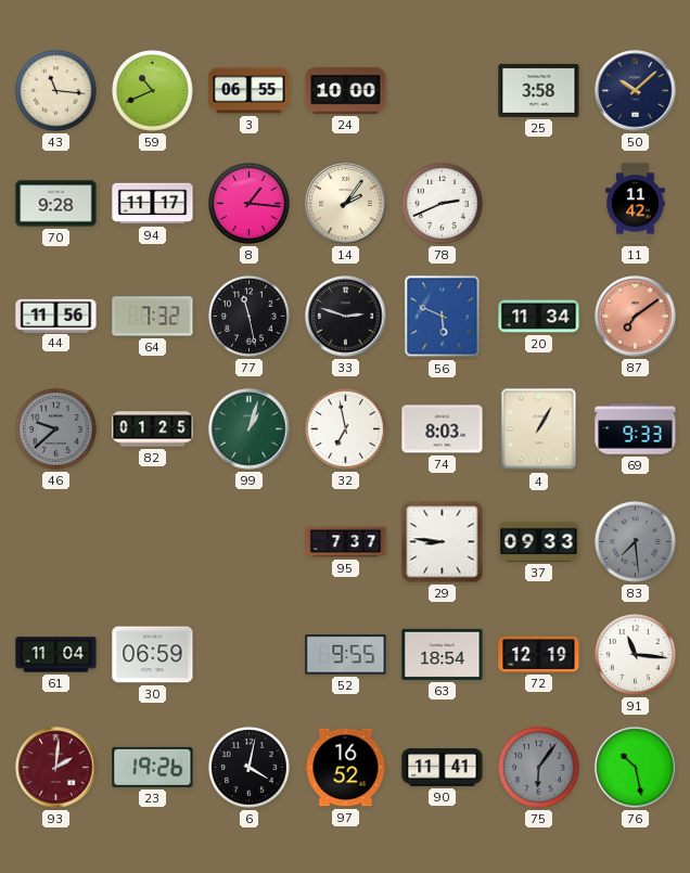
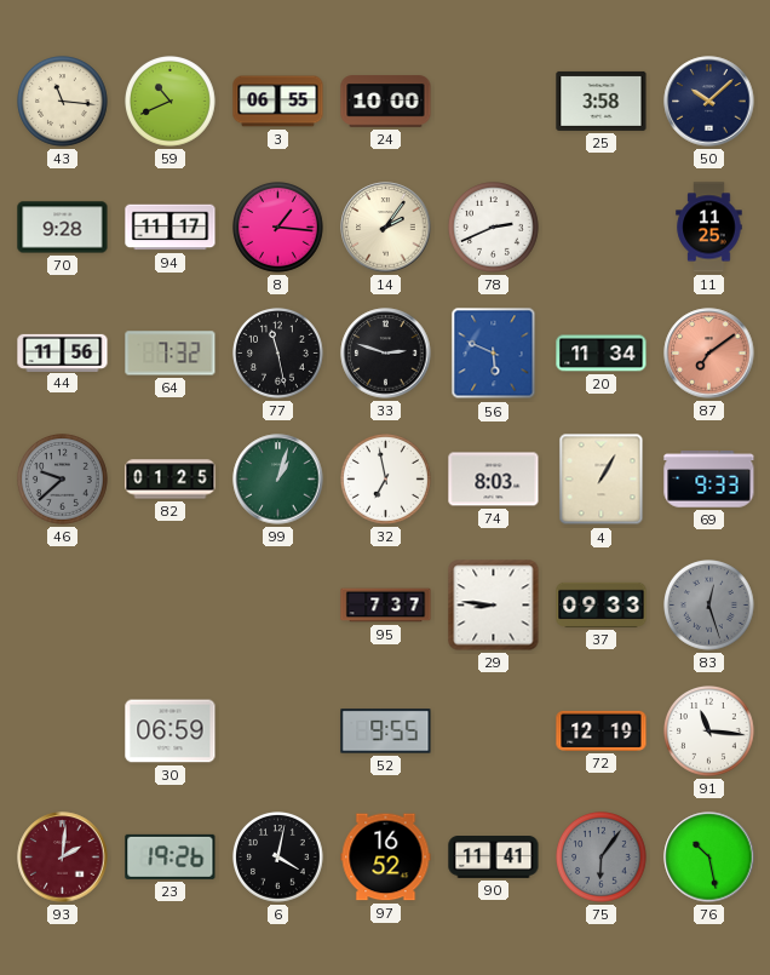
11: 11:42 -> 11:25
83: 7:29 -> 12:27
61: 11:04 -> none
63: 18:54 -> none
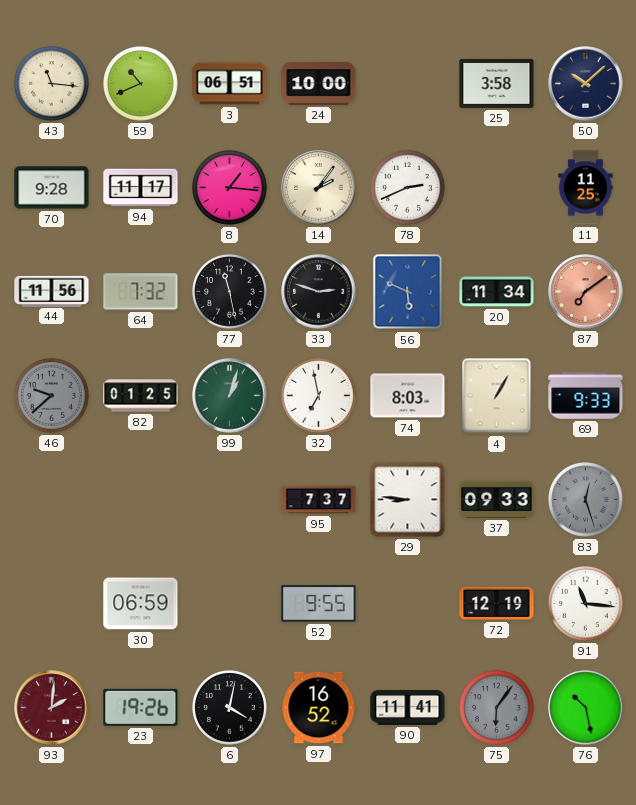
3: 06:55 -> 06:51
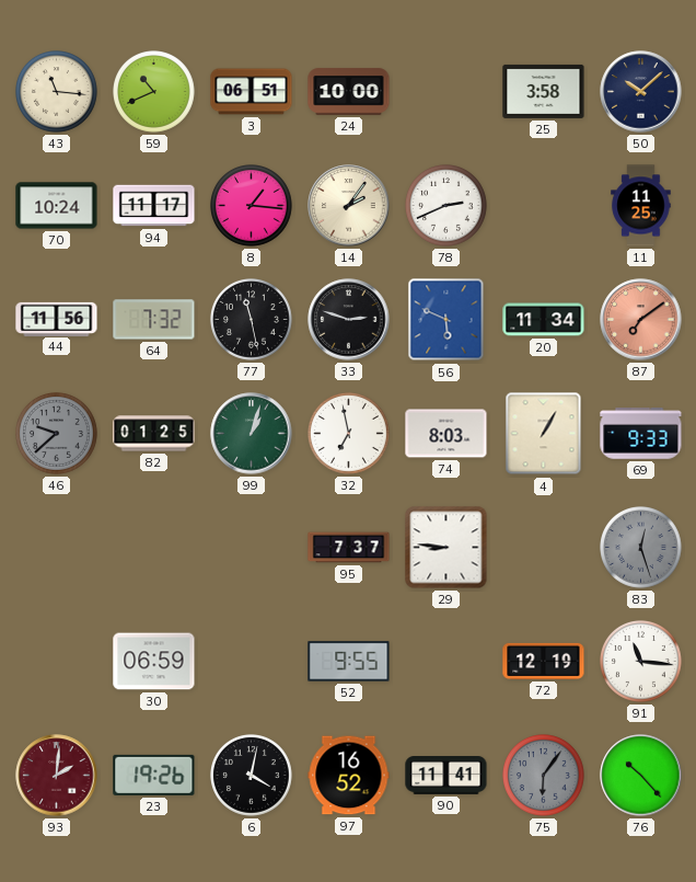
70: 9:28 -> 10:24
37: 09:33 -> none
76: 10:28 -> 10:23
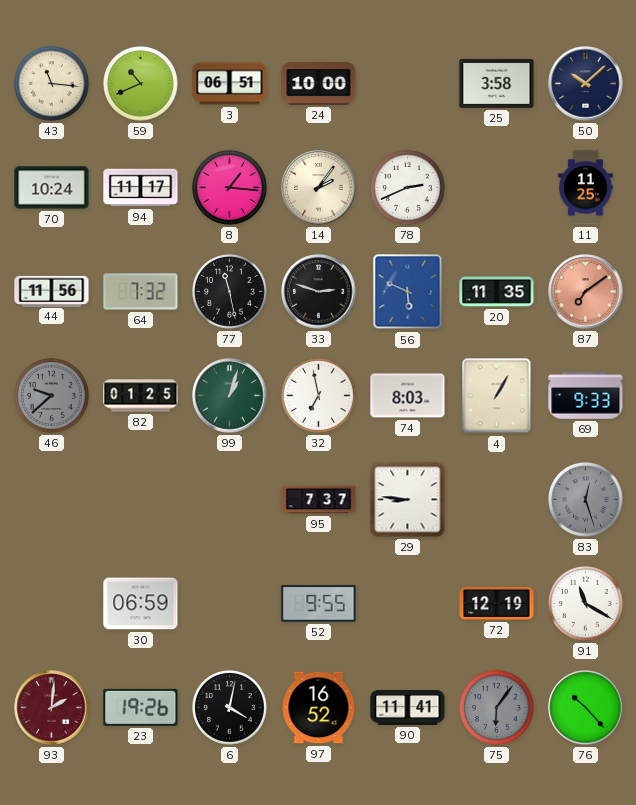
20: 11:34 -> 11:35
91: 11:16 -> 11:20
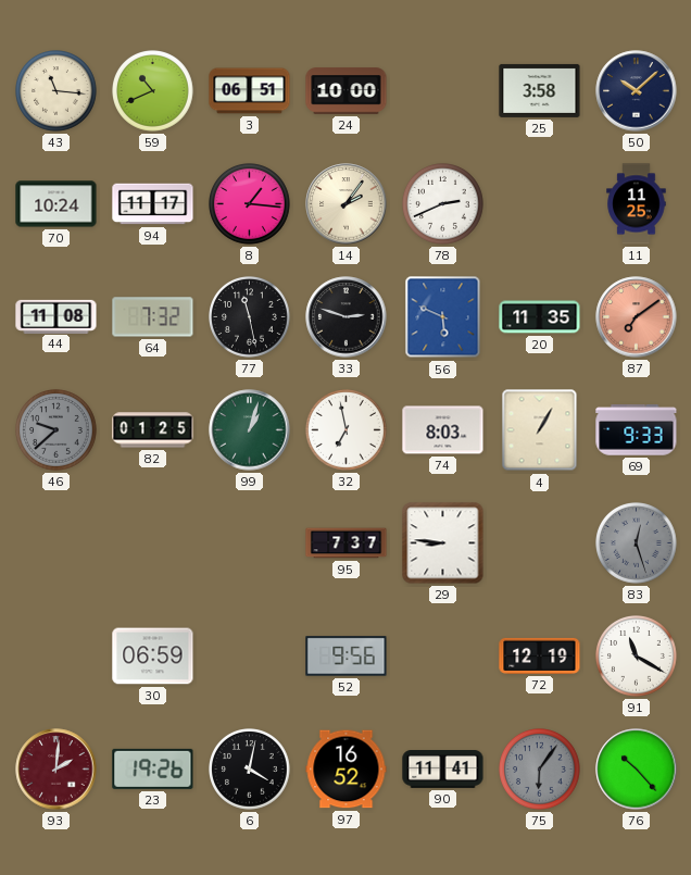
44: 11:56 -> 11:08
52: 9:55 -> 9:56
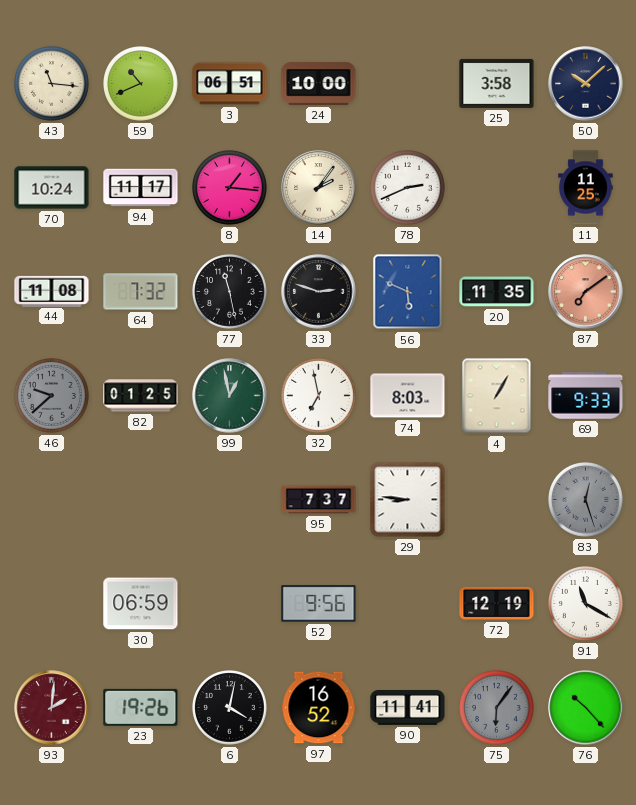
99: 1:03 -> 12:58
